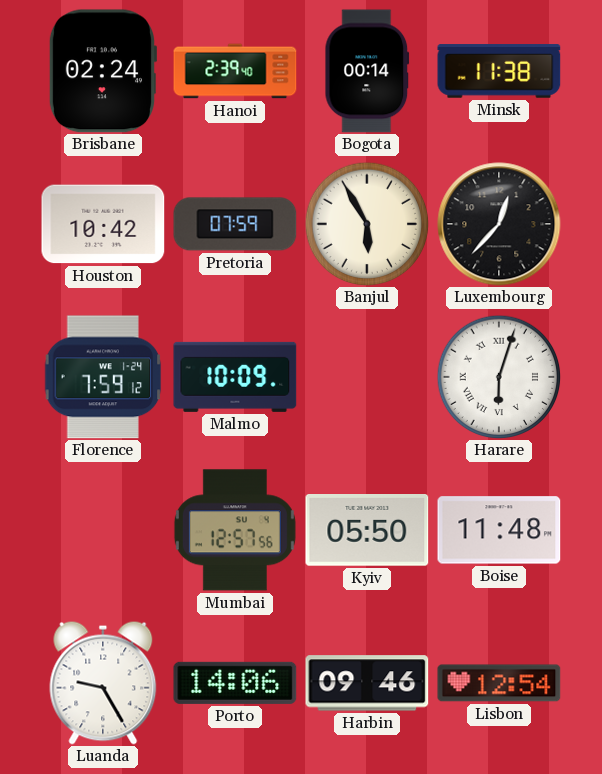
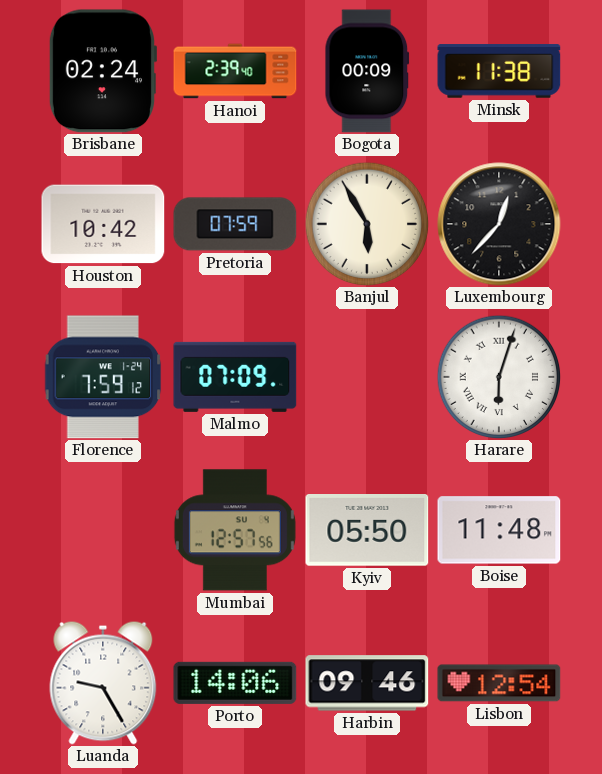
Bogota: 00:14 -> 00:09
Malmo: 10:09 -> 07:09
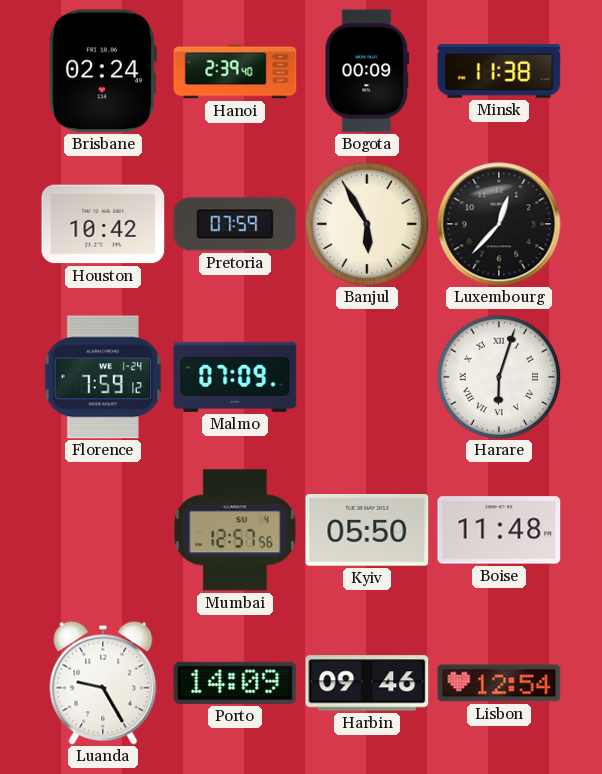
Porto: 14:06 -> 14:09
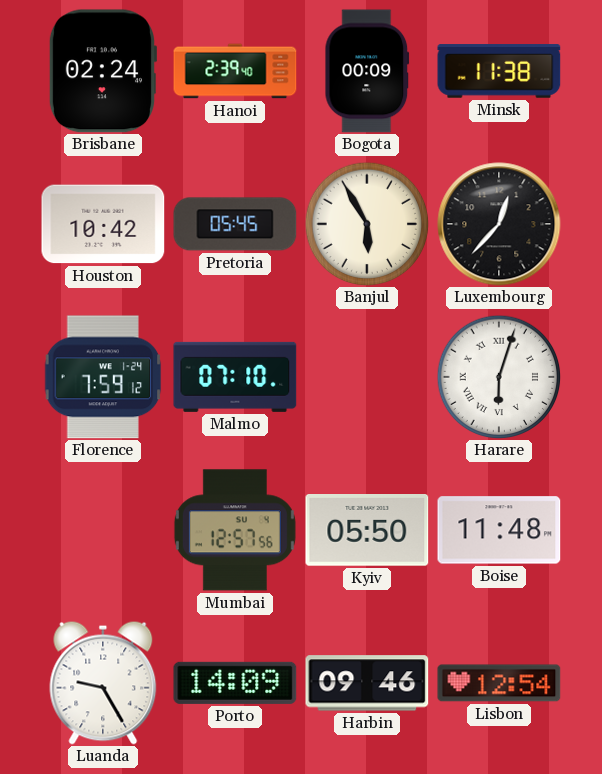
Pretoria: 07:59 -> 05:45
Malmo: 07:09 -> 07:10
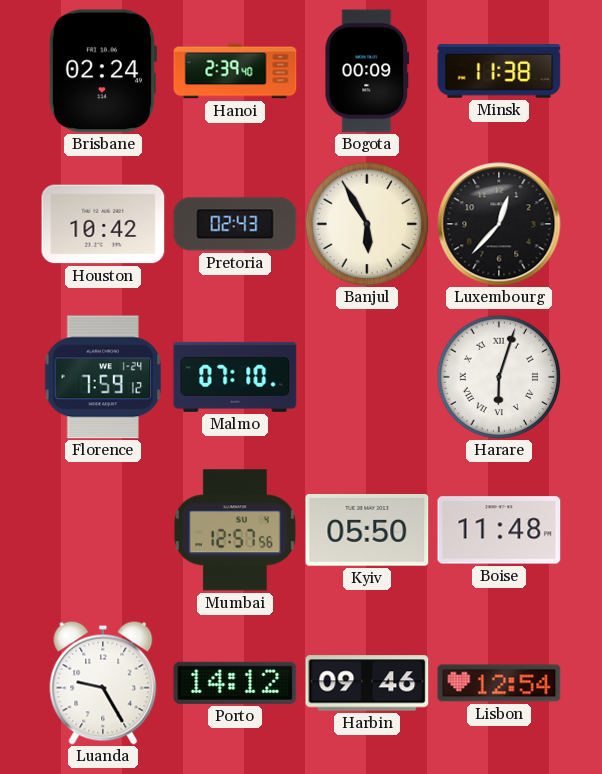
Pretoria: 05:45 -> 02:43
Porto: 14:09 -> 14:12
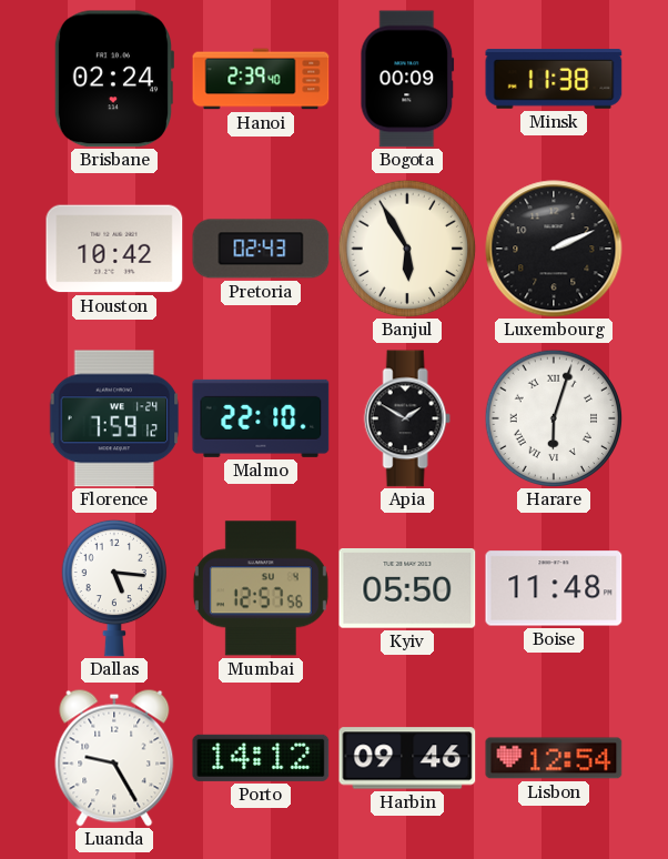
Luxembourg: 12:37 -> 2:11
Malmo: 07:10 -> 22:10
Apia: none -> 1:50
Dallas: none -> 5:16
